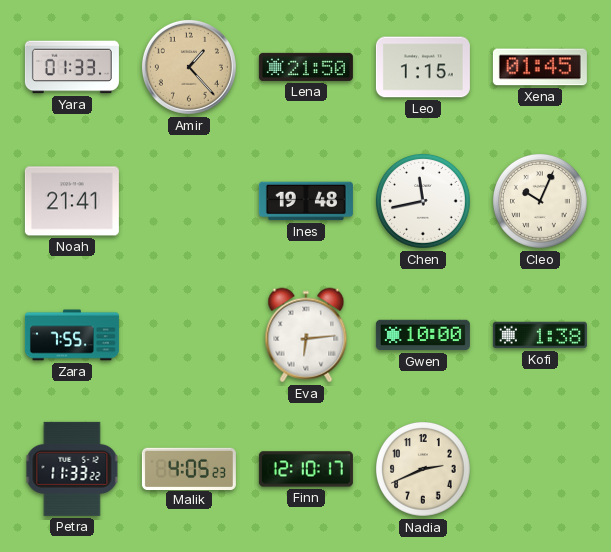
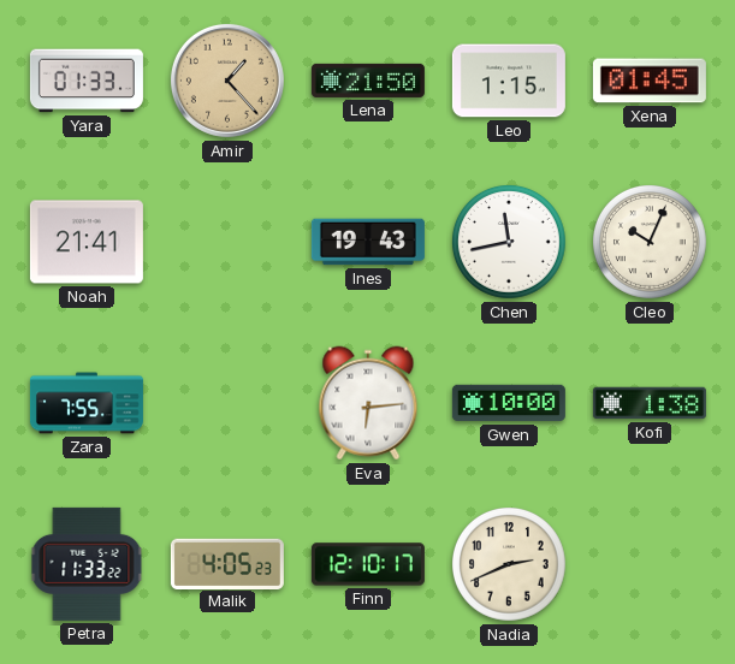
Ines: 19:48 -> 19:43
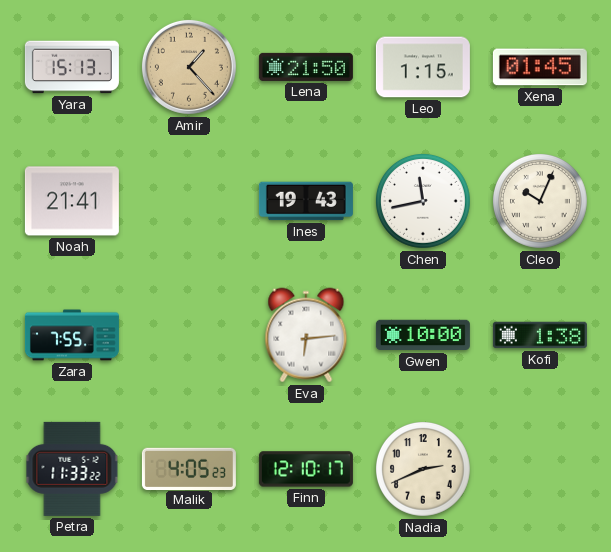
Yara: 01:33 -> 15:13
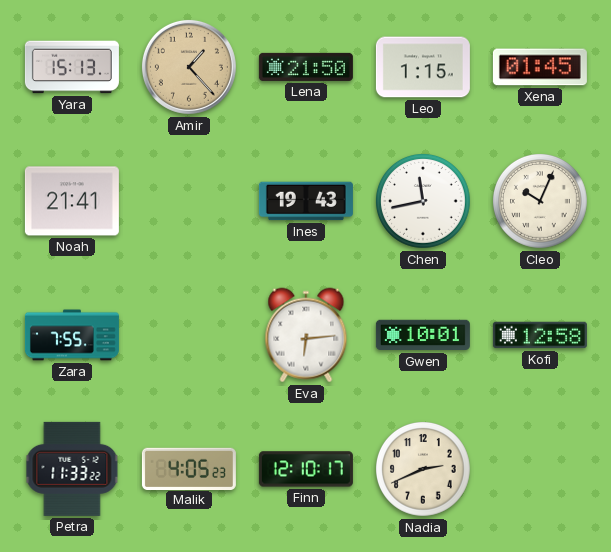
Gwen: 10:00 -> 10:01
Kofi: 1:38 -> 12:58
